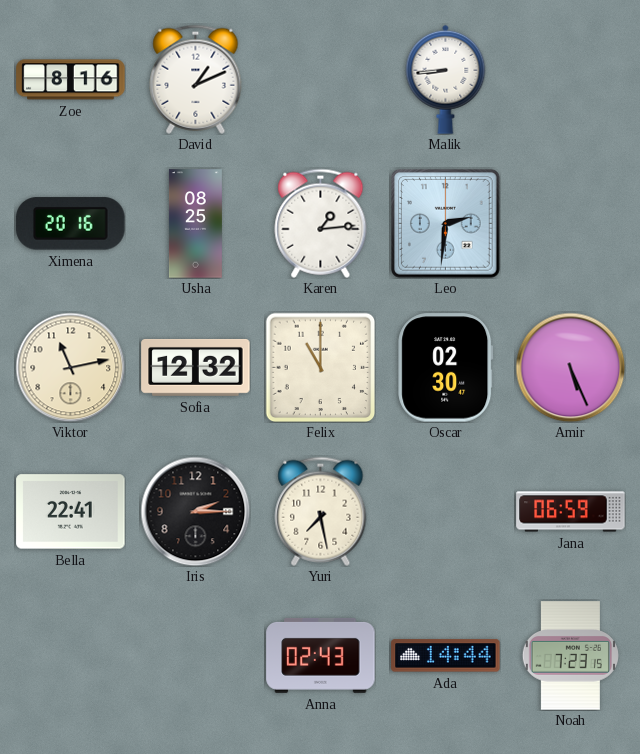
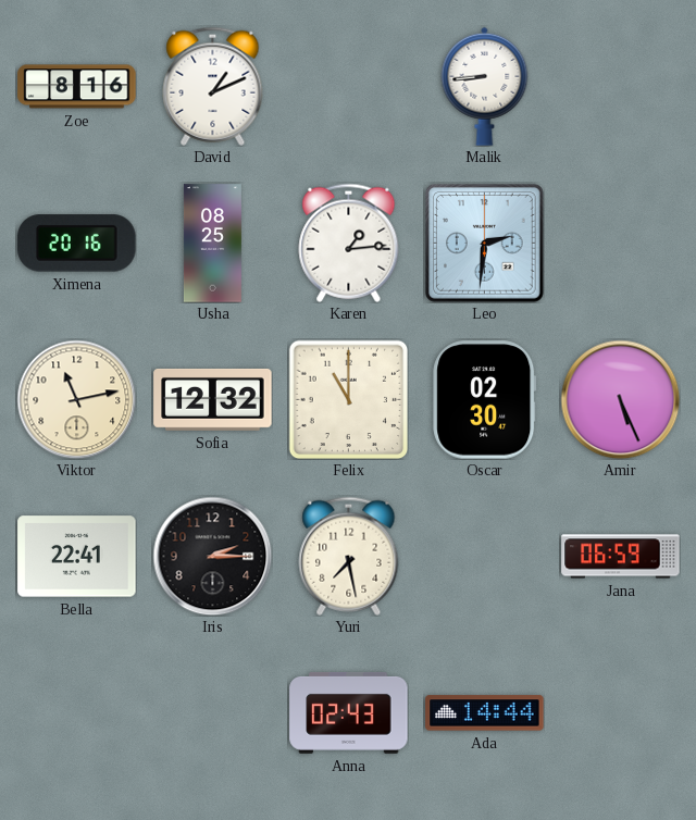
Noah: 7:23 -> none
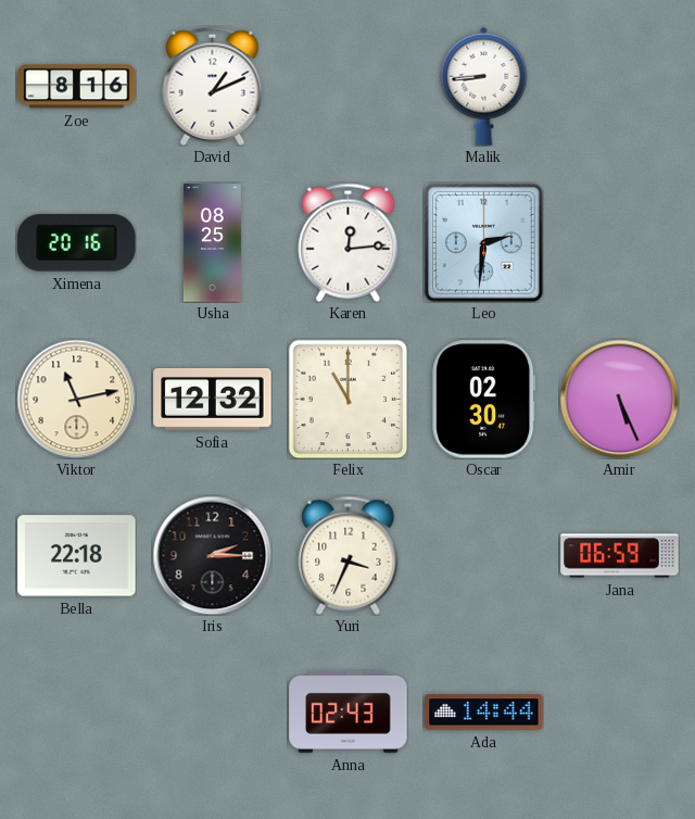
Karen: 1:14 -> 12:14
Bella: 22:41 -> 22:18
Yuri: 7:28 -> 3:34
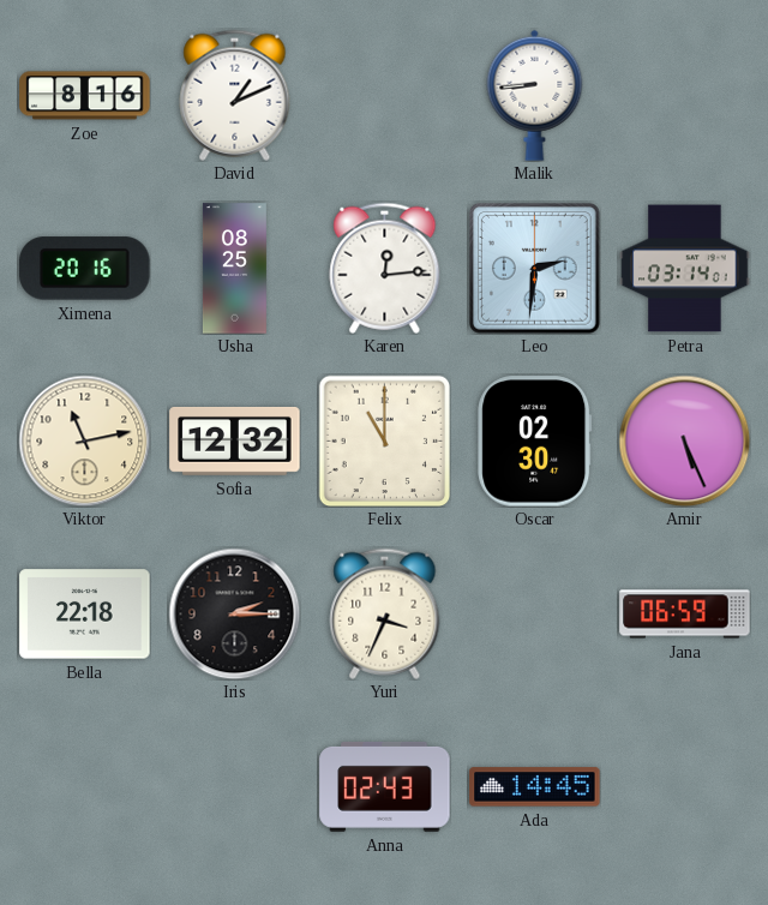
Petra: none -> 03:14
Ada: 14:44 -> 14:45
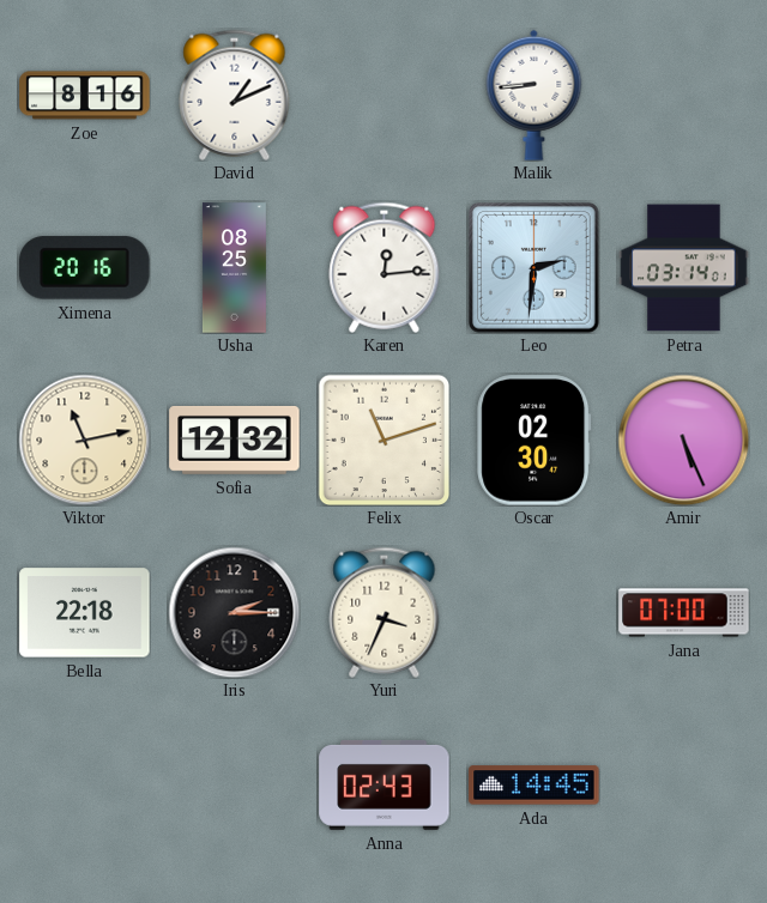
Felix: 11:00 -> 11:12
Jana: 06:59 -> 07:00
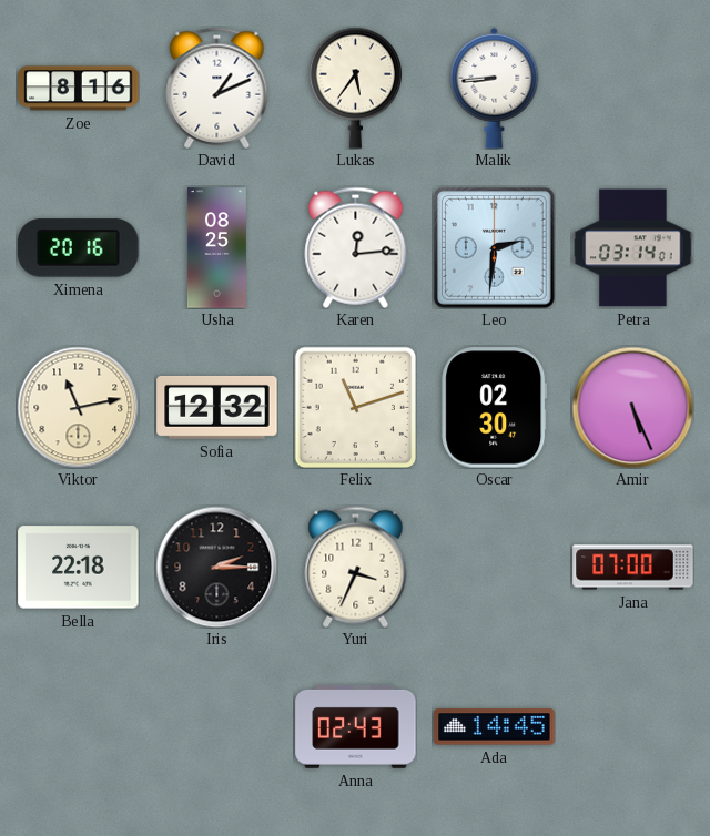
Lukas: none -> 5:36
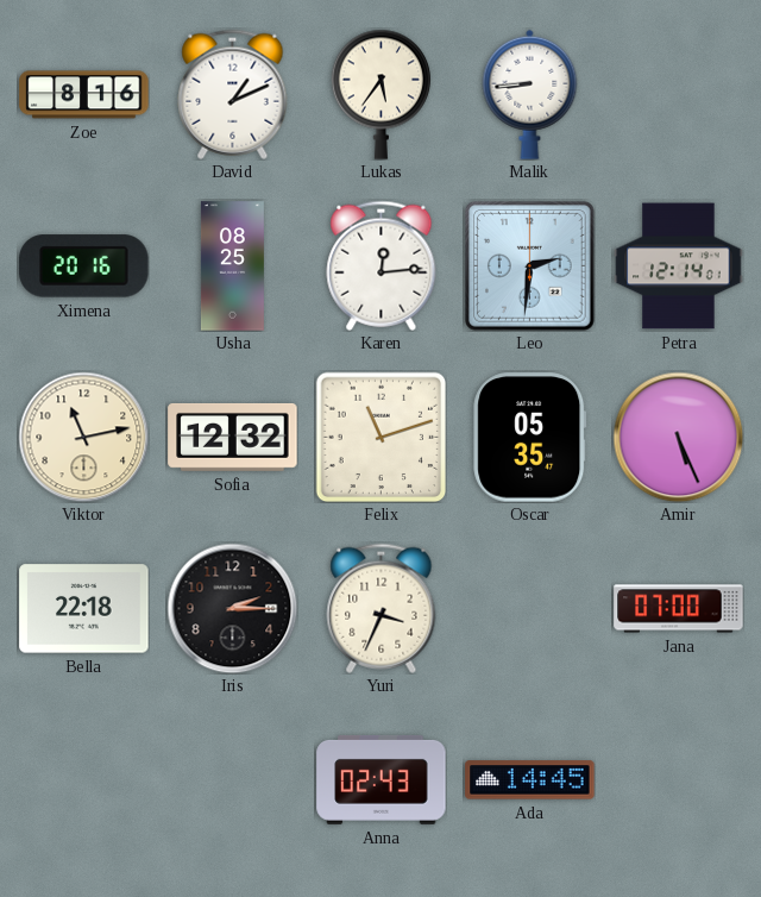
Petra: 03:14 -> 12:14
Oscar: 02:30 -> 05:35
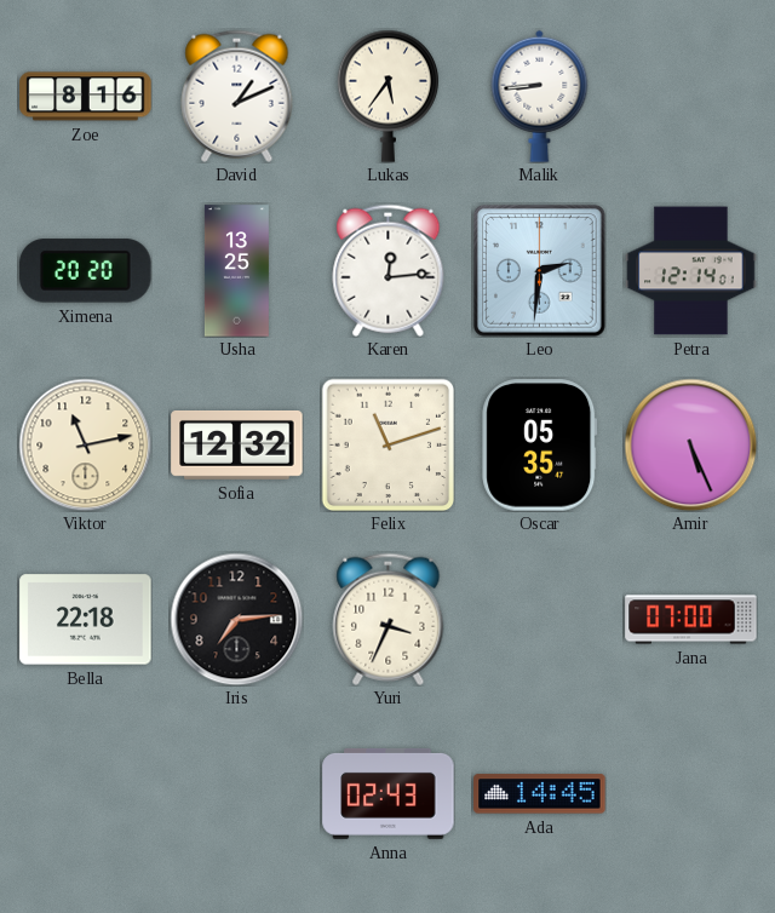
Ximena: 20:16 -> 20:20
Usha: 08:25 -> 13:25
Iris: 2:15 -> 7:14
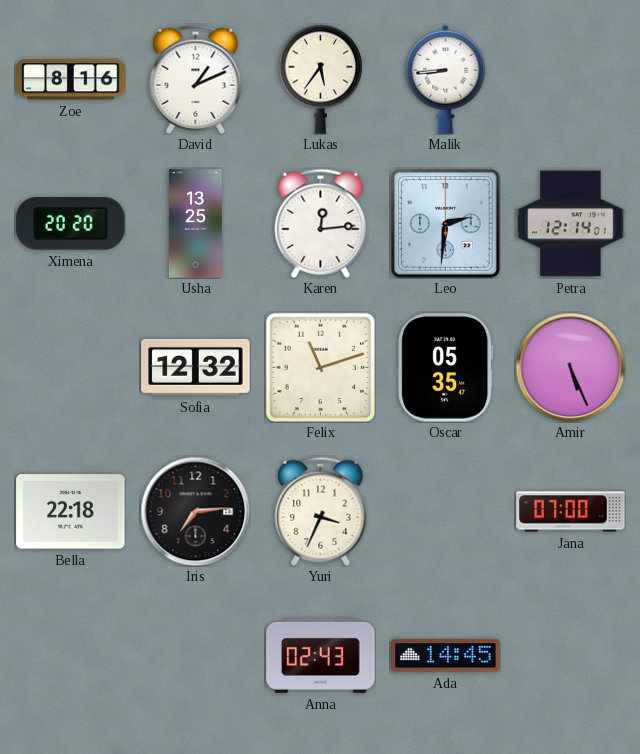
Viktor: 11:13 -> none
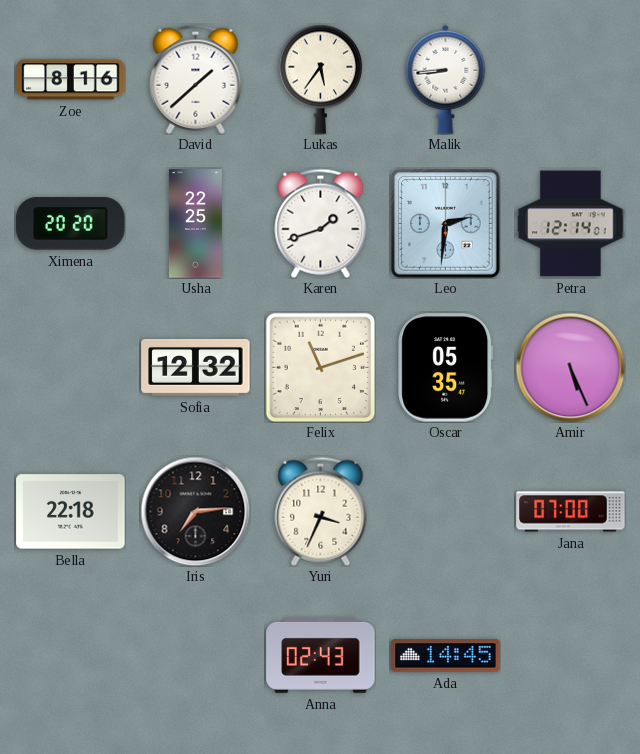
David: 1:11 -> 1:38
Usha: 13:25 -> 22:25
Karen: 12:14 -> 1:42
